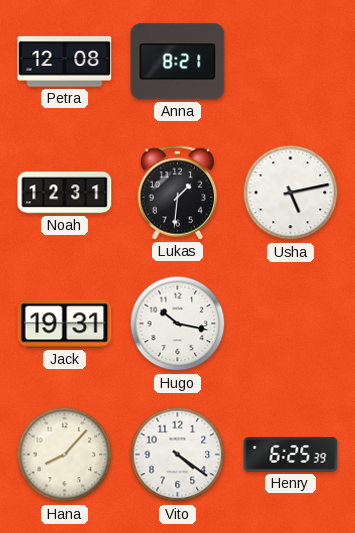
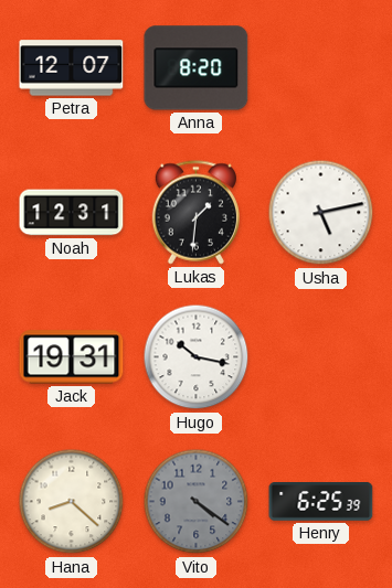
Petra: 12:08 -> 12:07
Anna: 8:21 -> 8:20
Hana: 8:07 -> 8:22
Vito dial: white -> grey
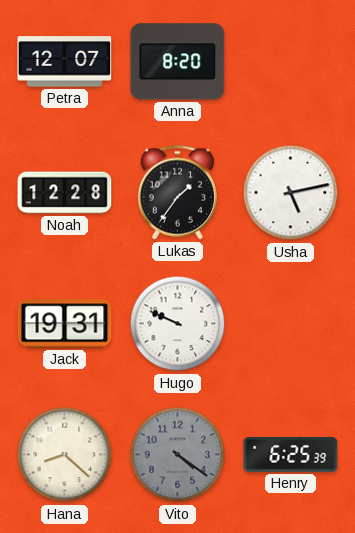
Noah: 12:31 -> 12:28
Lukas: 1:31 -> 1:36
Hugo: 10:17 -> 9:49
